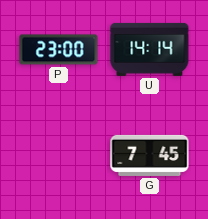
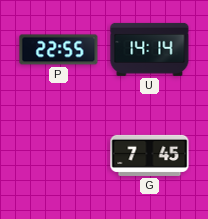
P: 23:00 -> 22:55
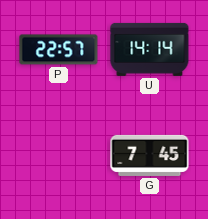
P: 22:55 -> 22:57
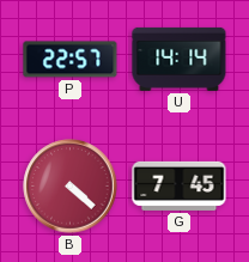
B: none -> 4:22
